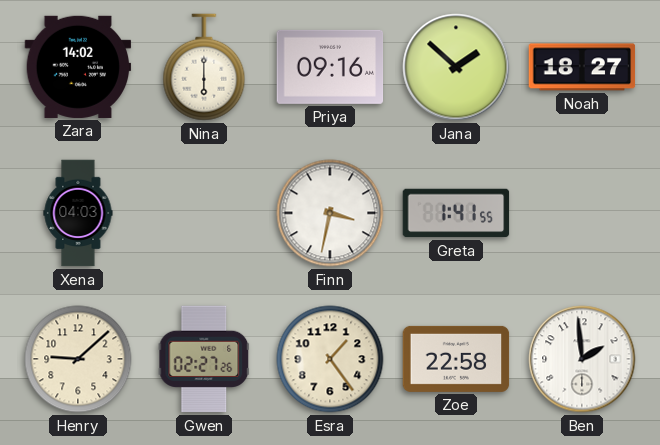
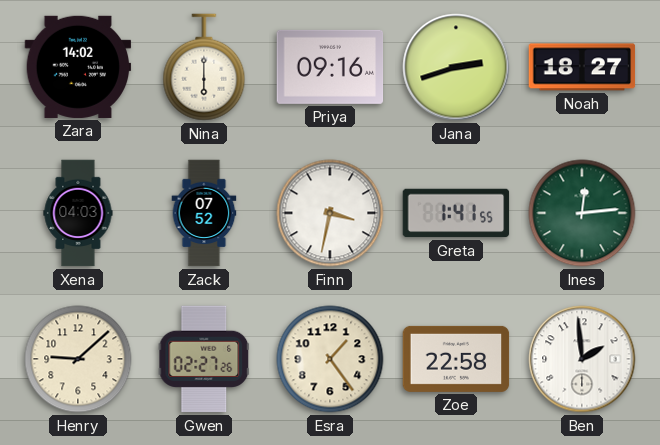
Jana: 1:52 -> 2:42
Zack: none -> 07:52
Ines: none -> 12:14
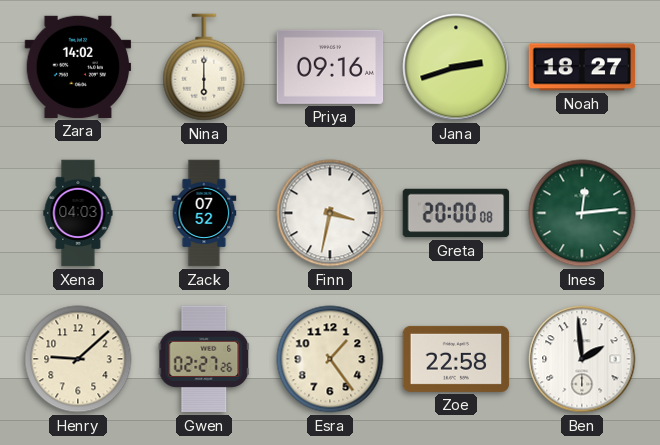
Greta: 1:41 -> 20:00
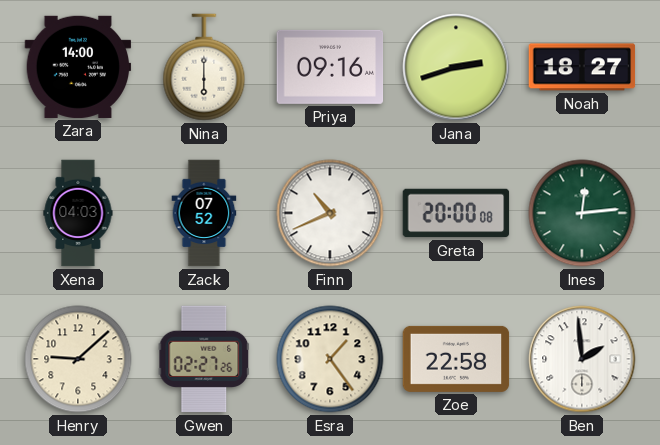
Zara: 14:02 -> 14:00
Finn: 3:32 -> 10:41
